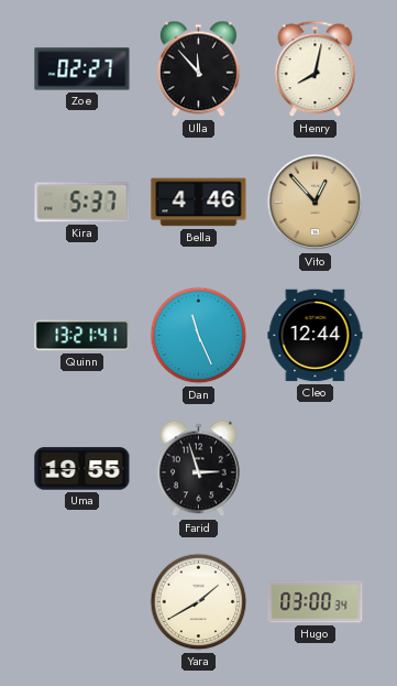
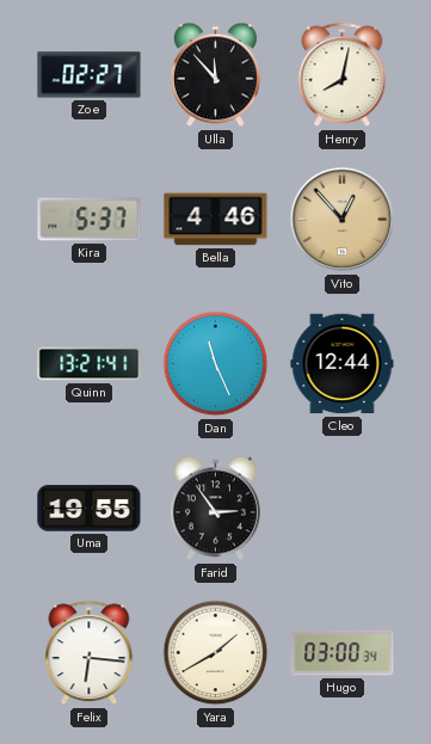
Farid: 2:57 -> 2:54
Felix: none -> 6:16
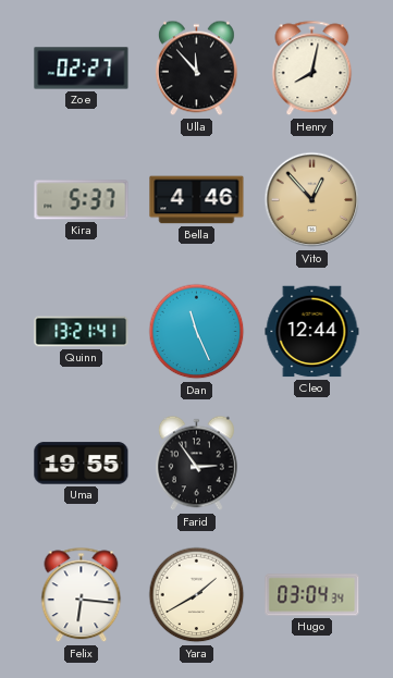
Hugo: 03:00 -> 03:04
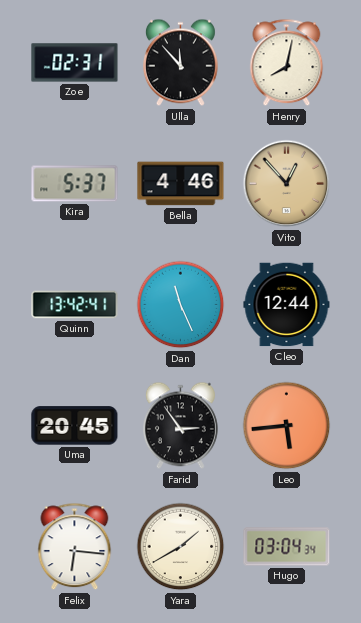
Zoe: 02:27 -> 02:31
Quinn: 13:21 -> 13:42
Uma: 19:55 -> 20:45
Leo: none -> 5:44
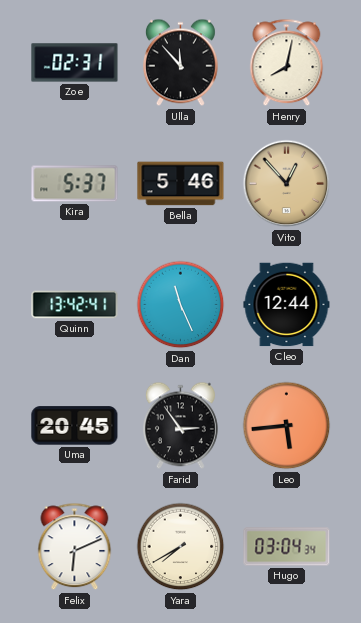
Bella: 4:46 -> 5:46
Felix: 6:16 -> 6:11
Yara: 1:40 -> 7:40
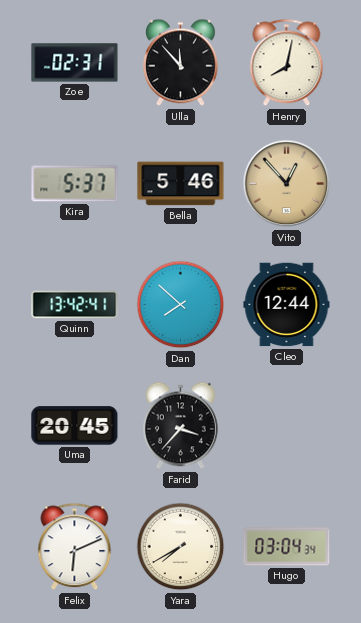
Dan: 11:26 -> 7:52
Farid: 2:54 -> 3:37
Leo: 5:44 -> none
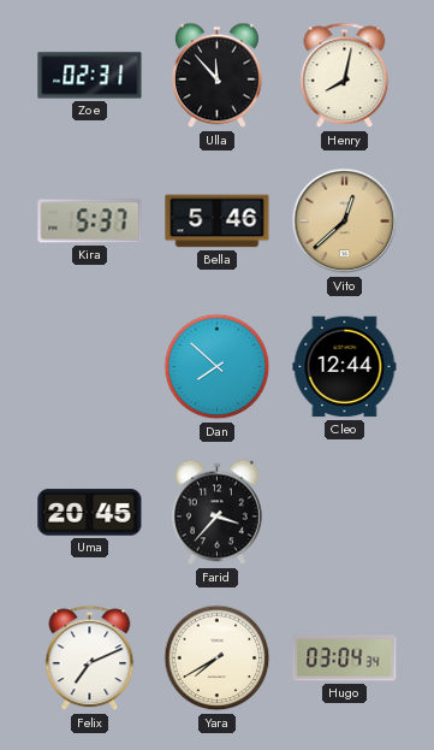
Vito: 12:53 -> 12:38
Quinn: 13:42 -> none
Felix: 6:11 -> 7:11
